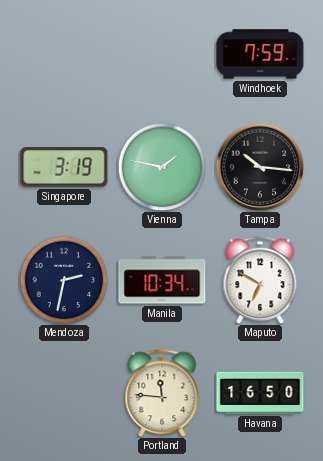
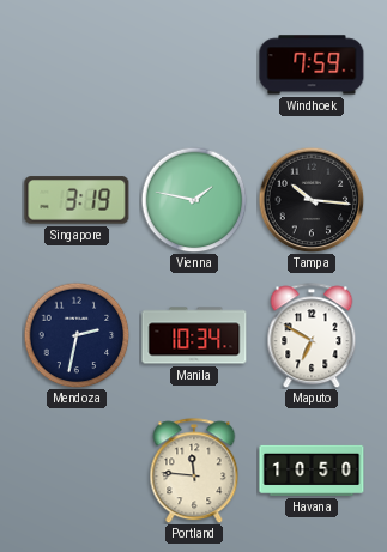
Havana: 16:50 -> 10:50
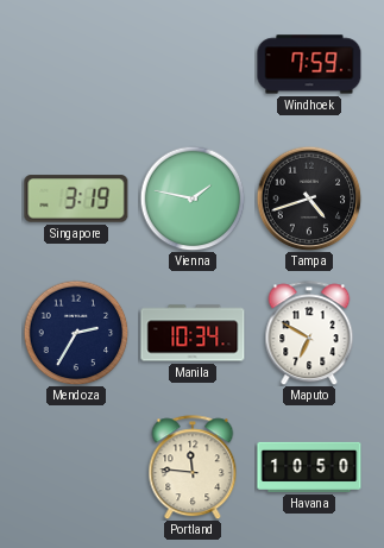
Tampa: 10:16 -> 4:42
Mendoza: 2:32 -> 2:35
